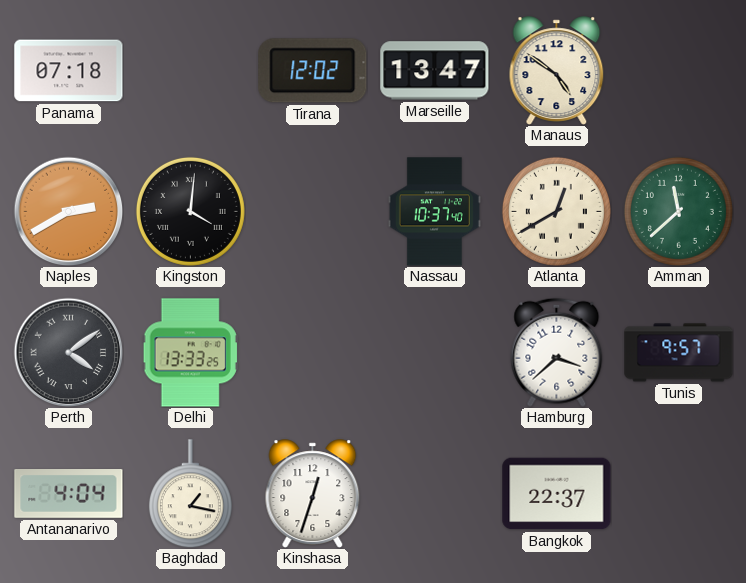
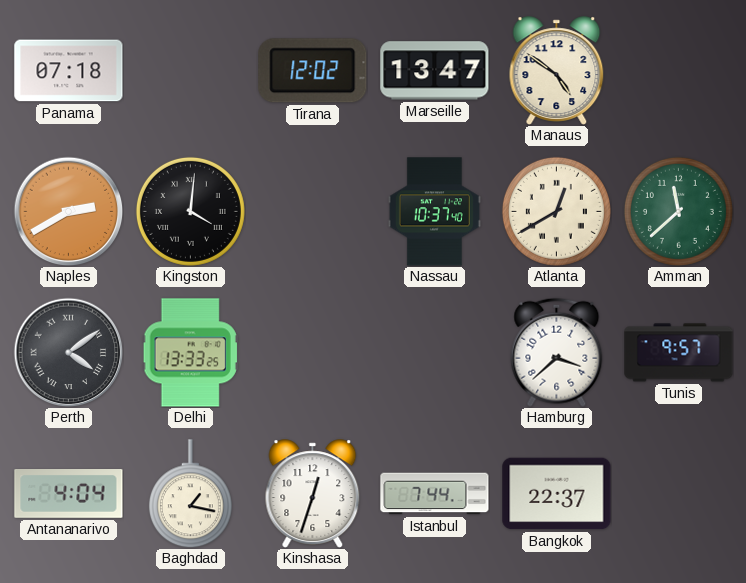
Istanbul: none -> 7:44
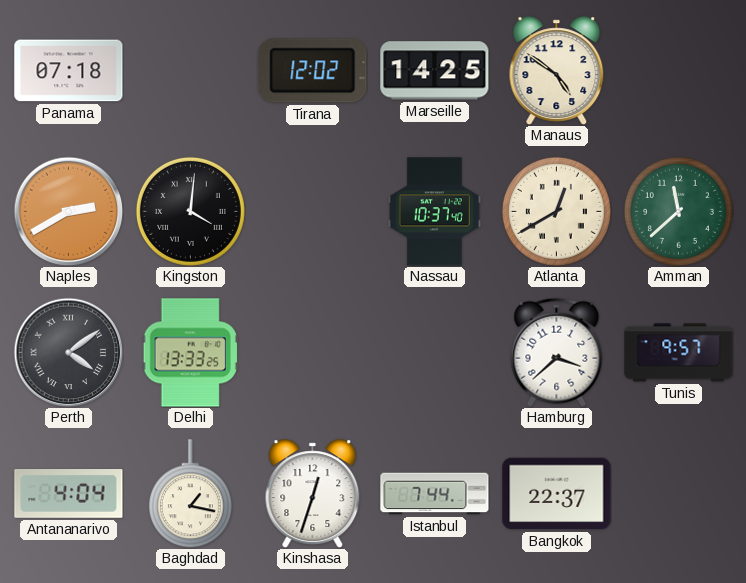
Marseille: 13:47 -> 14:25
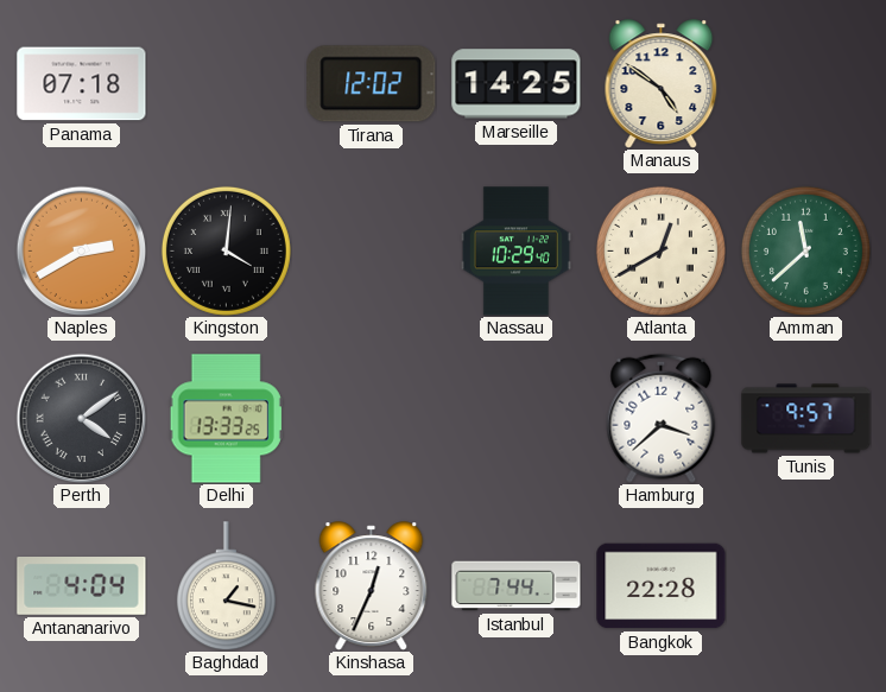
Nassau: 10:37 -> 10:29
Kinshasa: 12:33 -> 12:34
Bangkok: 22:37 -> 22:28
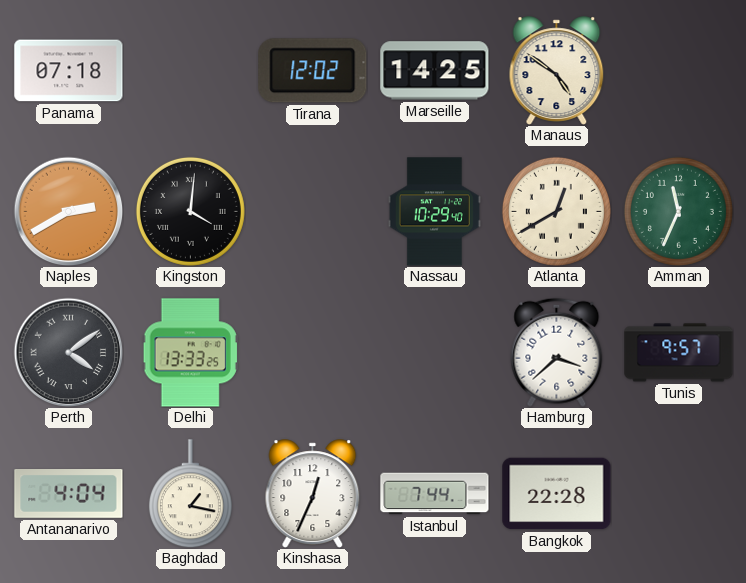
Amman: 11:38 -> 11:34
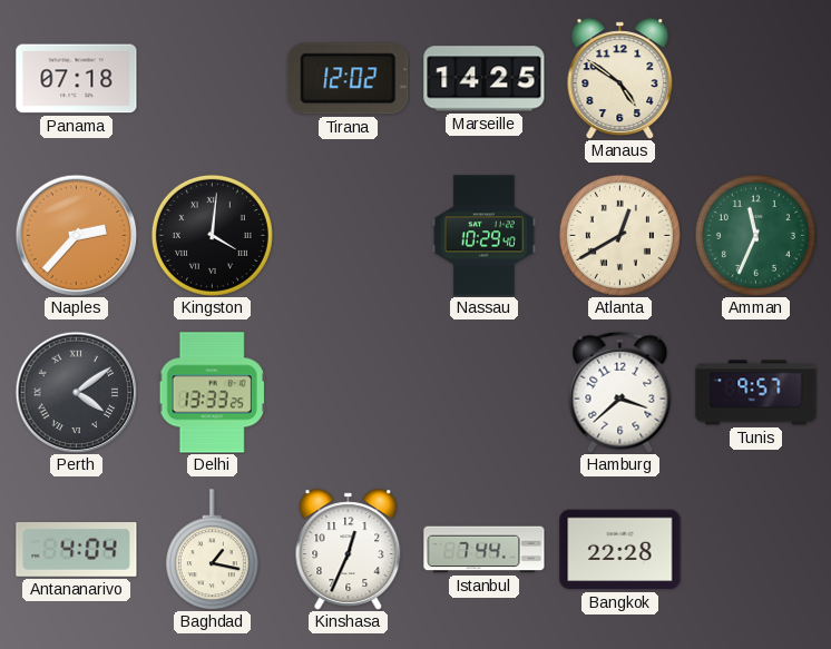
Naples: 2:40 -> 2:37
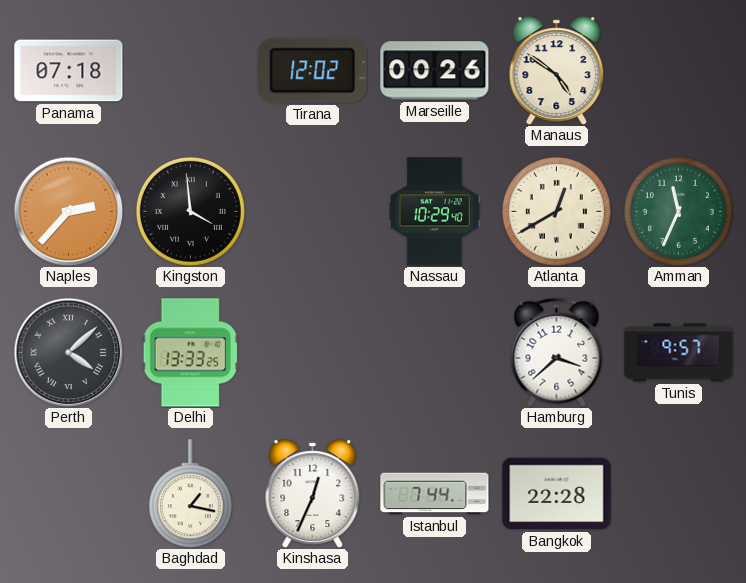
Marseille: 14:25 -> 00:26
Kingston: 4:01 -> 3:59
Perth: 4:09 -> 4:08
Antananarivo: 4:04 -> none
